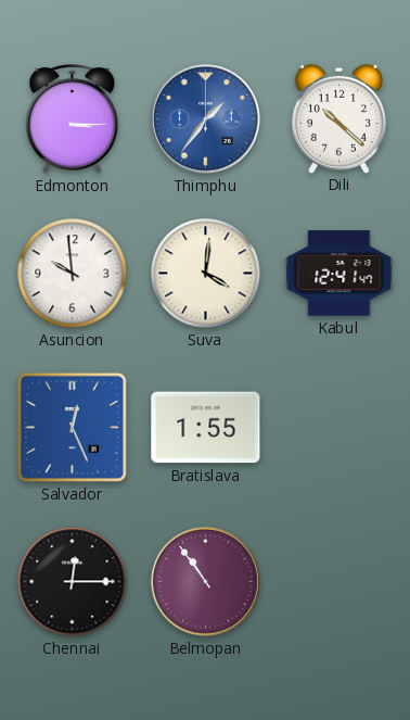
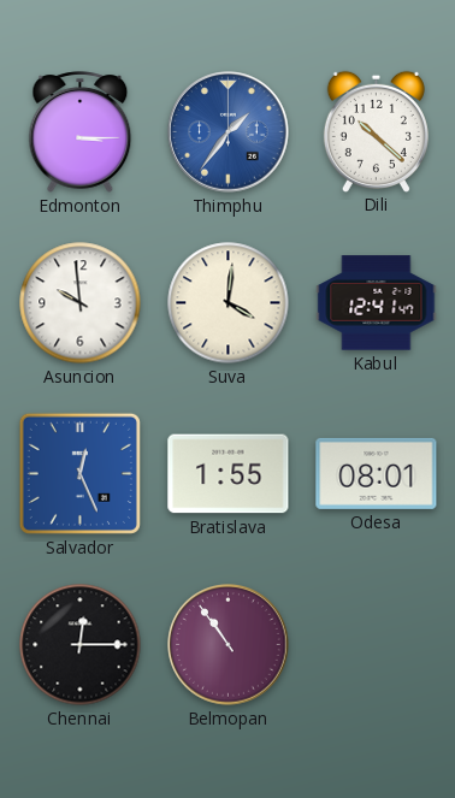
Odesa: none -> 08:01
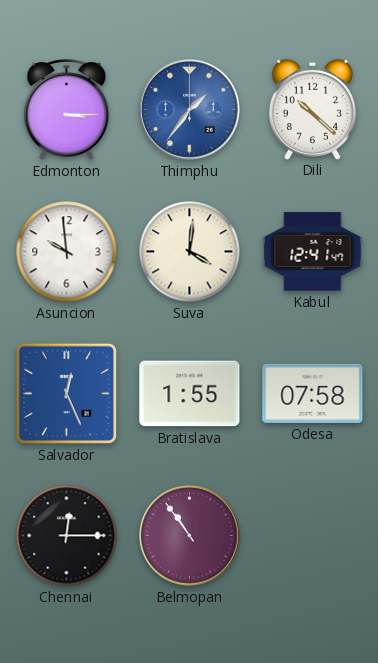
Odesa: 08:01 -> 07:58
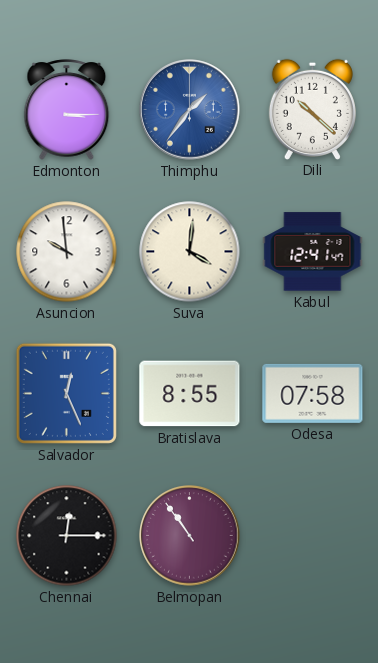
Bratislava: 1:55 -> 8:55
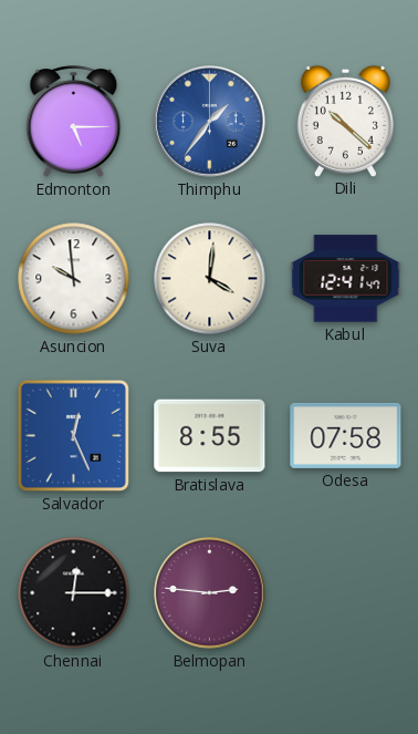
Edmonton: 3:15 -> 5:15
Belmopan: 10:54 -> 2:46
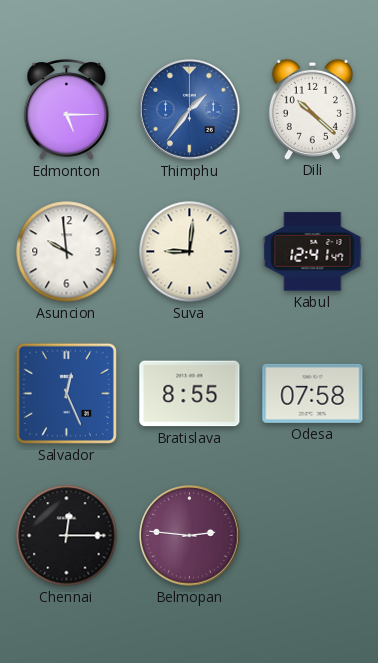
Suva: 4:01 -> 9:01
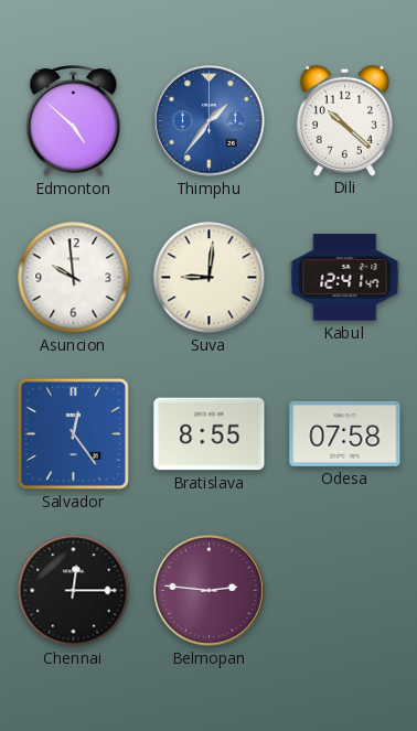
Edmonton: 5:15 -> 4:52
Salvador: 12:26 -> 12:24
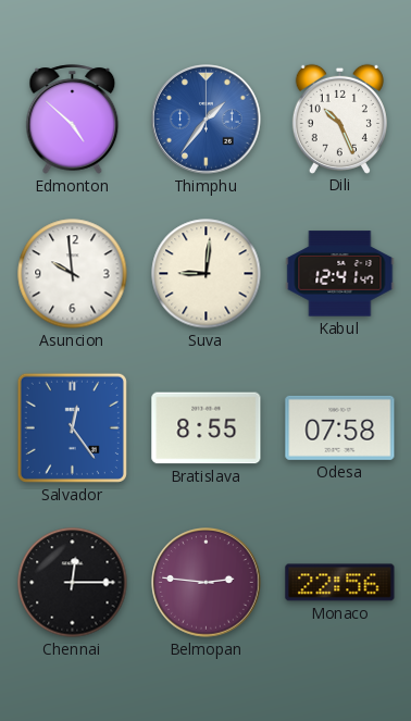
Dili: 10:22 -> 10:26
Monaco: none -> 22:56
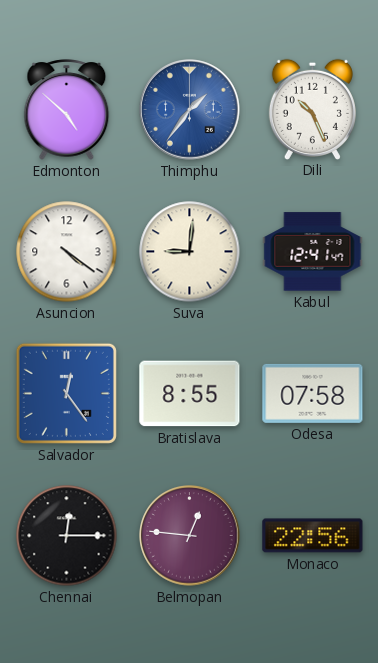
Asuncion: 9:59 -> 4:21
Belmopan: 2:46 -> 12:46
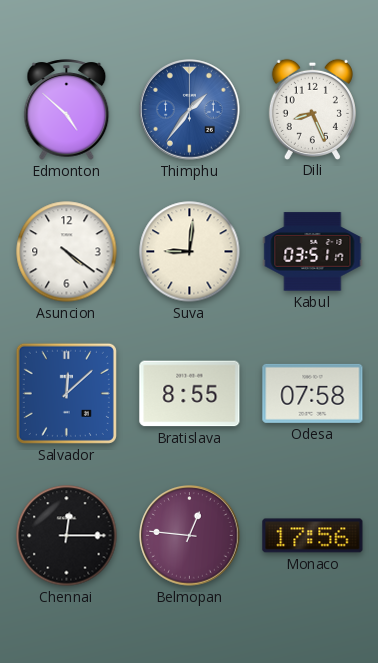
Dili: 10:26 -> 8:26
Kabul: 12:41 -> 03:51
Salvador: 12:24 -> 12:08
Monaco: 22:56 -> 17:56
